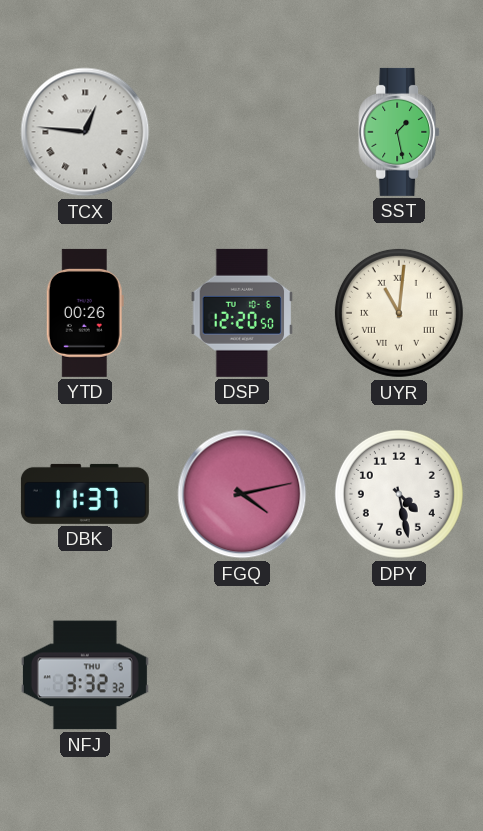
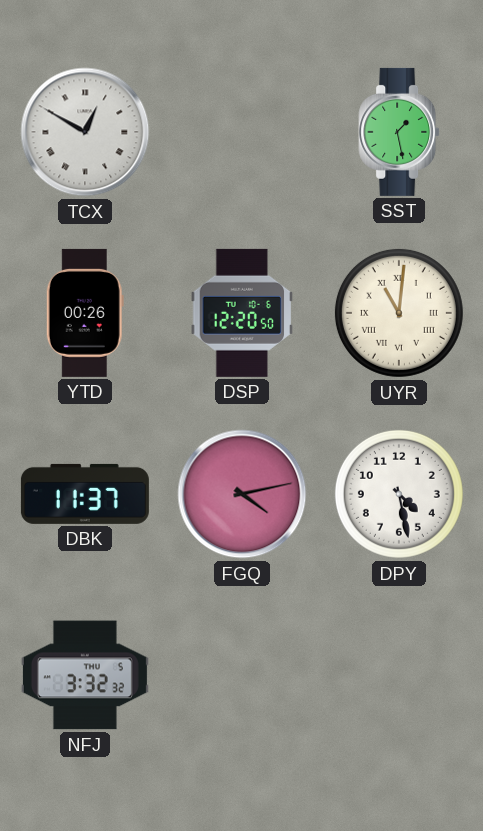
TCX: 12:46 -> 12:50
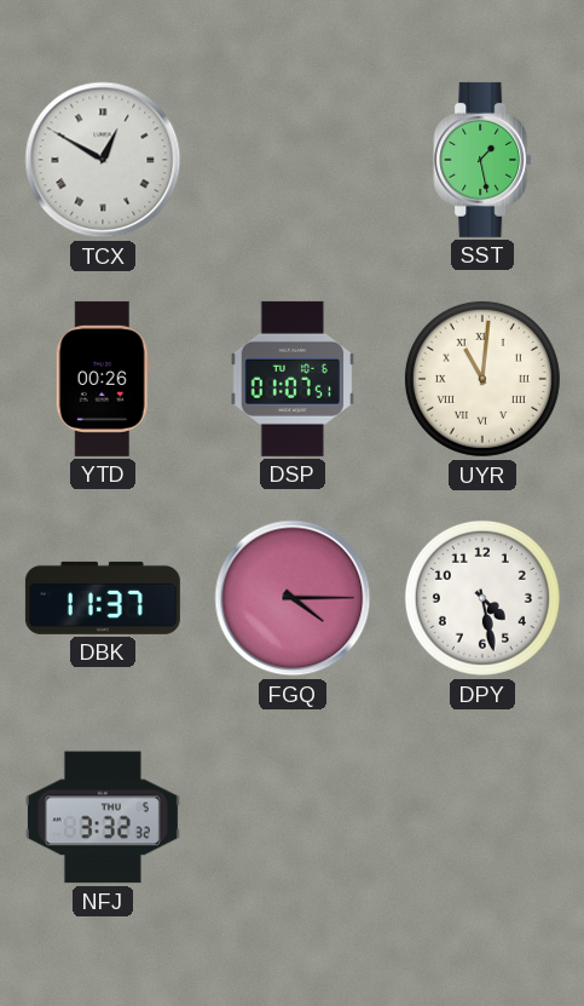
DSP: 12:20 -> 01:07
FGQ: 4:13 -> 4:15
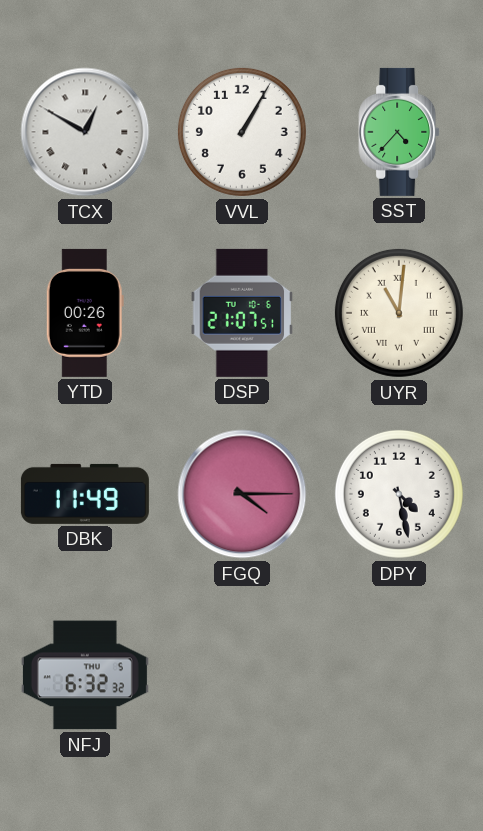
VVL: none -> 1:05
SST: 1:28 -> 4:37
DSP: 01:07 -> 21:07
DBK: 11:37 -> 11:49
NFJ: 3:32 -> 6:32
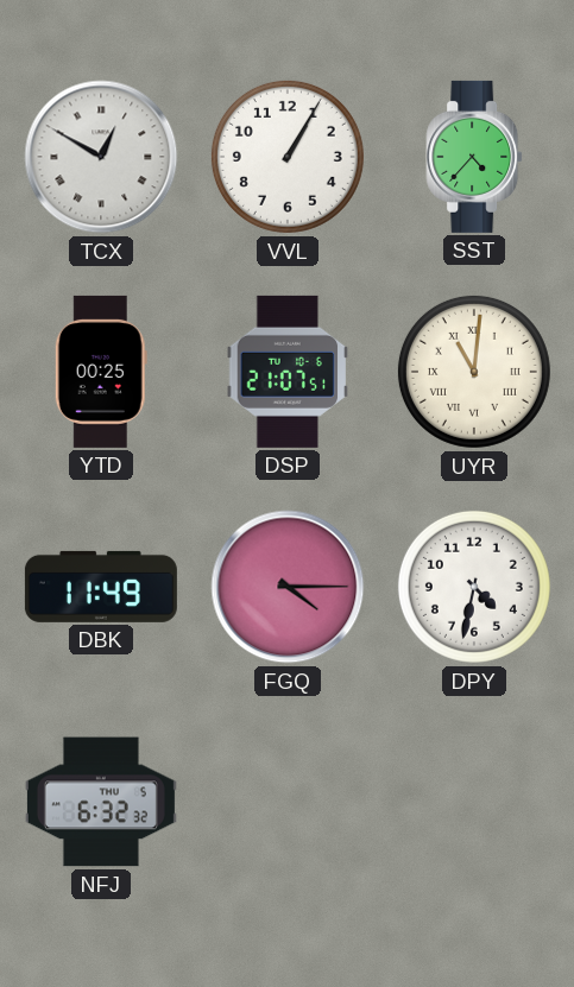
YTD: 00:26 -> 00:25
DPY: 4:28 -> 4:32
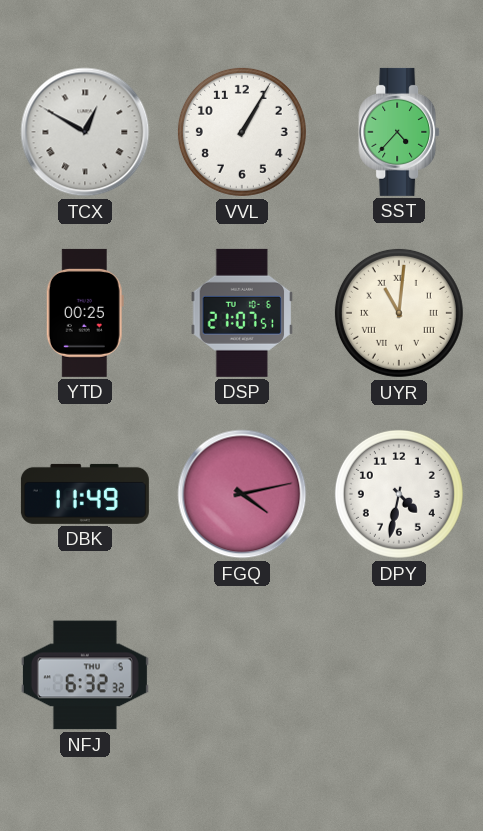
FGQ: 4:15 -> 4:13
